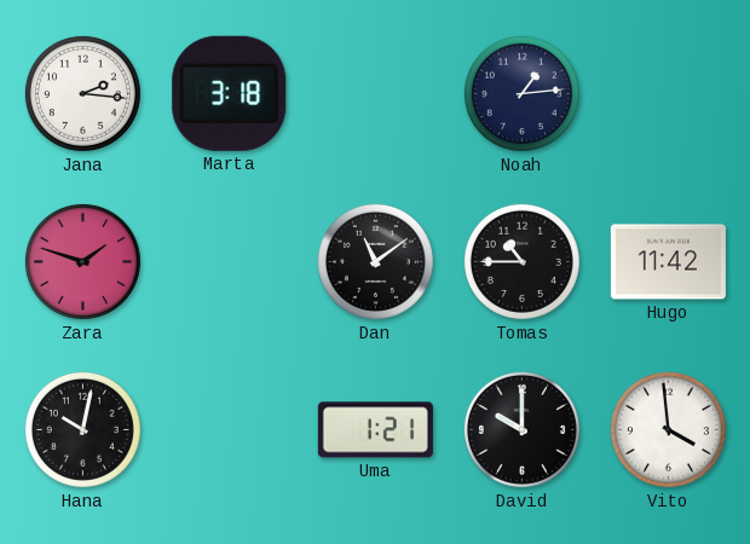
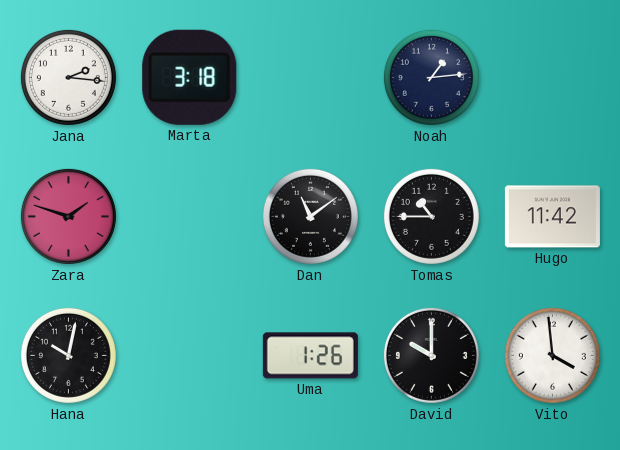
Uma: 1:21 -> 1:26
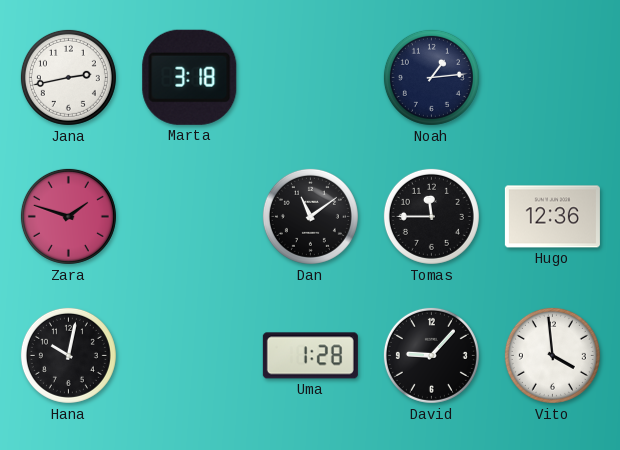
Jana: 2:16 -> 2:43
Tomas: 10:45 -> 11:45
Hugo: 11:42 -> 12:36
Uma: 1:26 -> 1:28
David: 10:00 -> 9:07
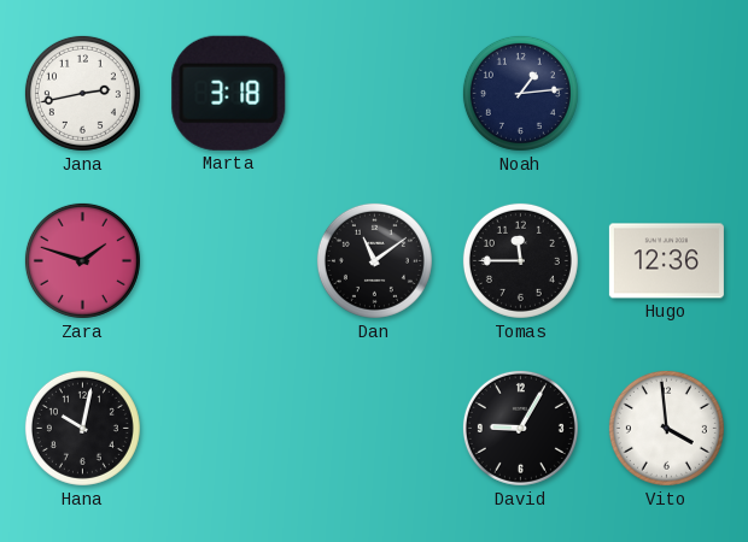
Uma: 1:28 -> none
David: 9:07 -> 9:05
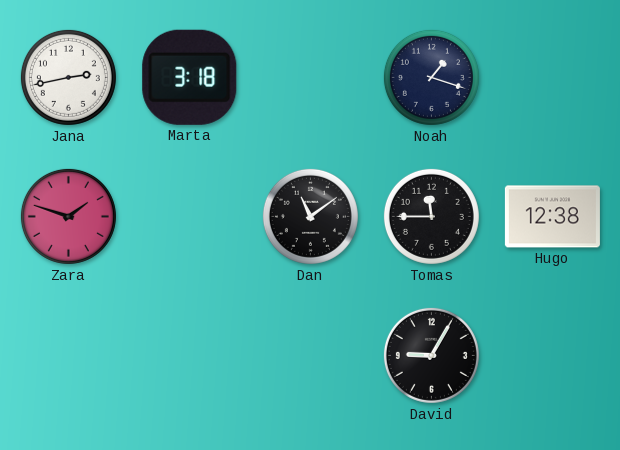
Noah: 1:14 -> 1:18
Hugo: 12:36 -> 12:38
Hana: 10:02 -> none
Vito: 3:59 -> none
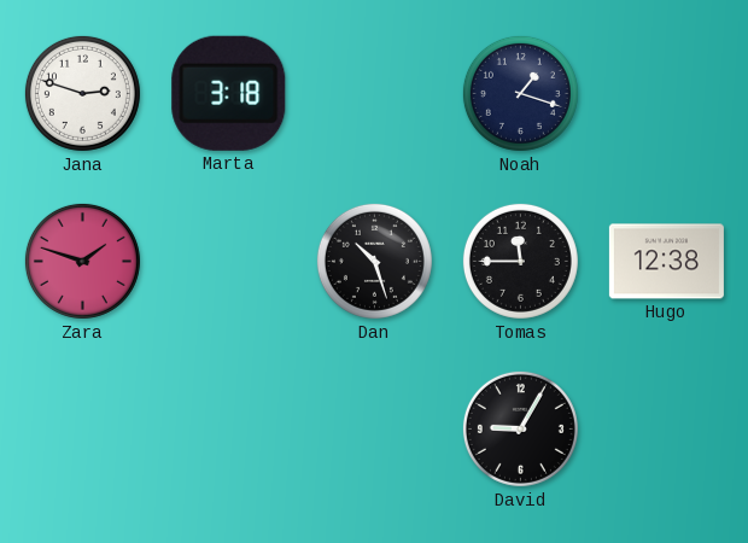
Jana: 2:43 -> 2:48
Dan: 11:09 -> 10:27
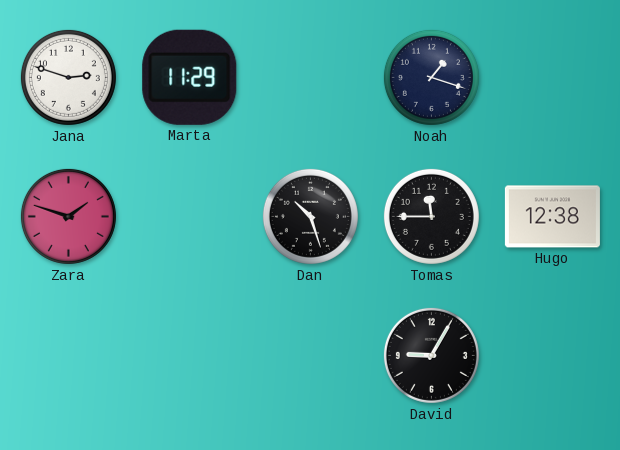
Marta: 3:18 -> 11:29
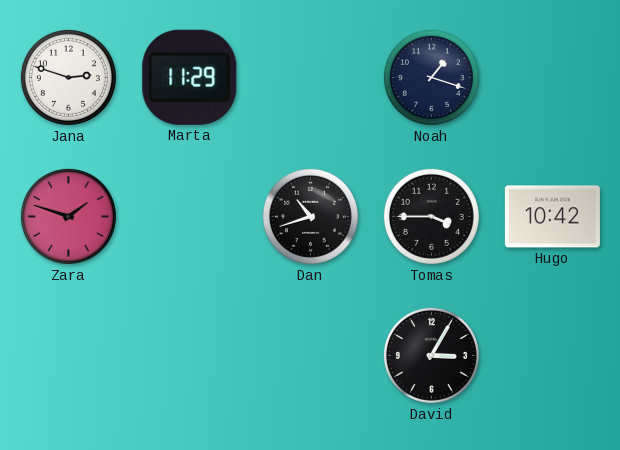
Dan: 10:27 -> 10:42
Tomas: 11:45 -> 3:45
Hugo: 12:38 -> 10:42
David: 9:05 -> 3:05
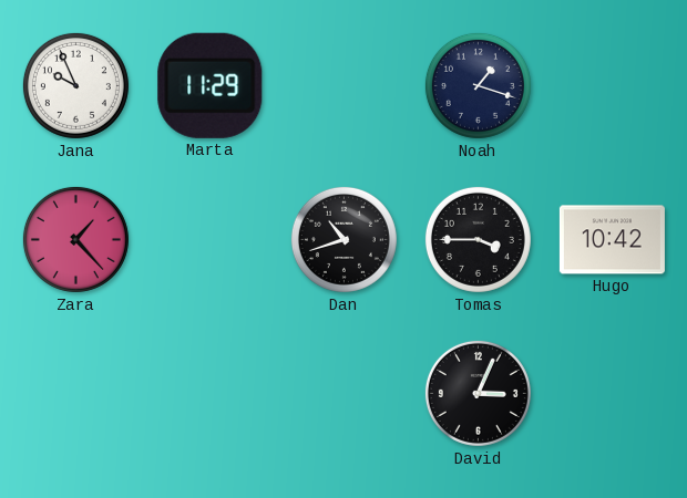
Jana: 2:48 -> 9:56
Zara: 1:48 -> 1:23
David: 3:05 -> 3:04
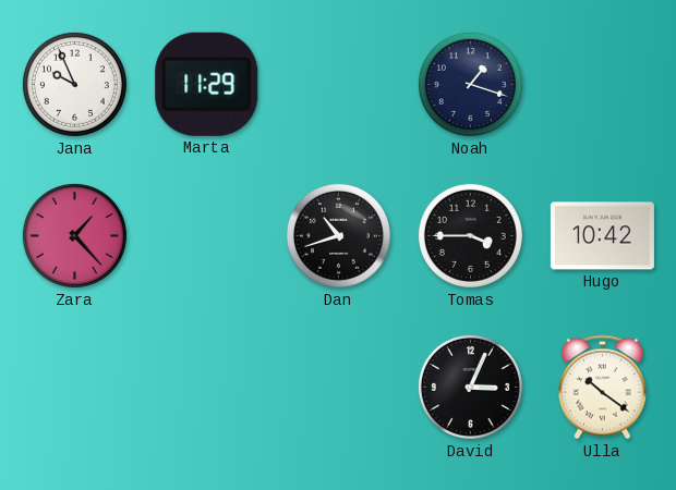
Ulla: none -> 10:21
